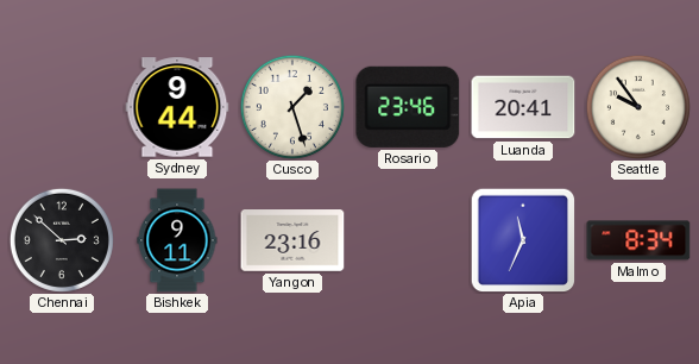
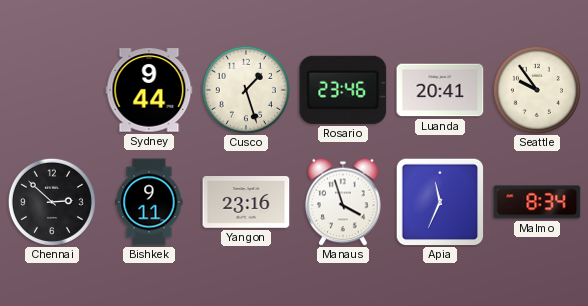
Manaus: none -> 3:57
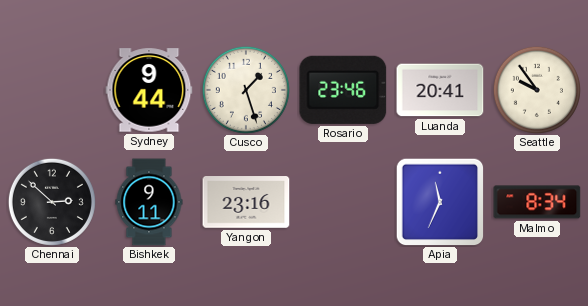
Manaus: 3:57 -> none
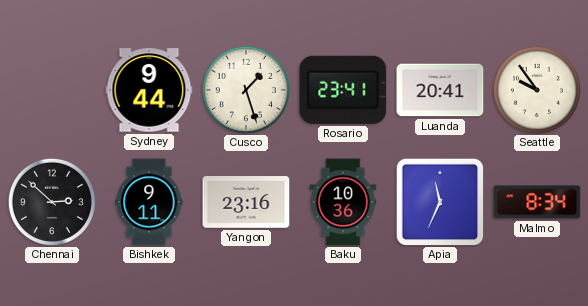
Rosario: 23:46 -> 23:41
Baku: none -> 10:36
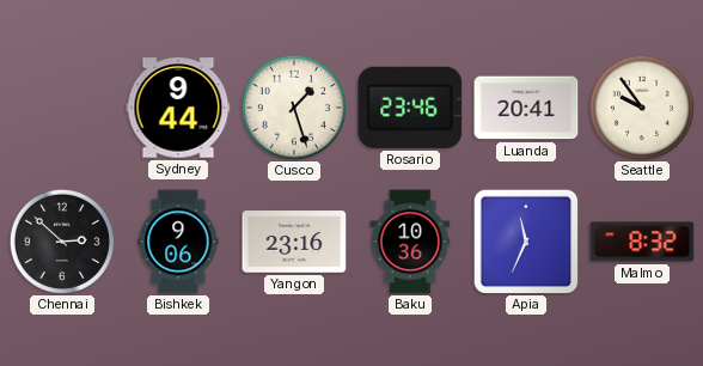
Rosario: 23:41 -> 23:46
Bishkek: 9:11 -> 9:06
Malmo: 8:34 -> 8:32
